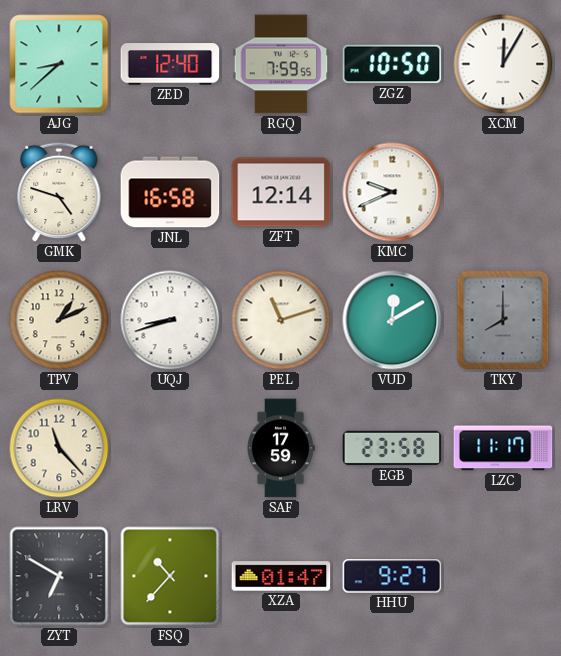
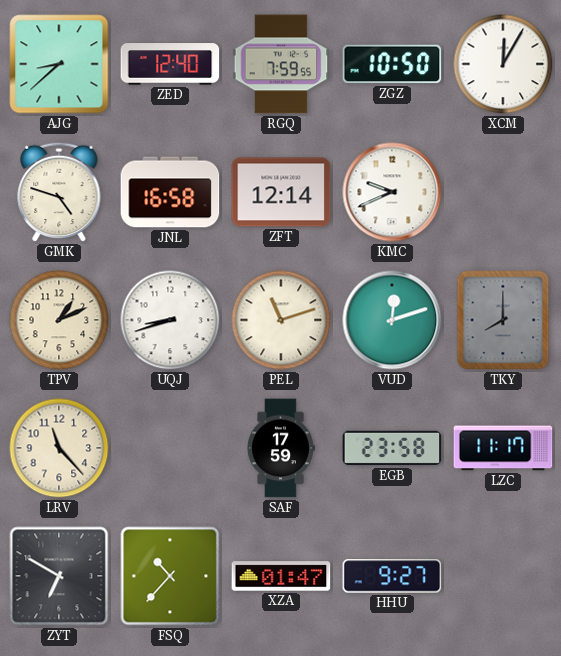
VUD: 12:10 -> 12:12
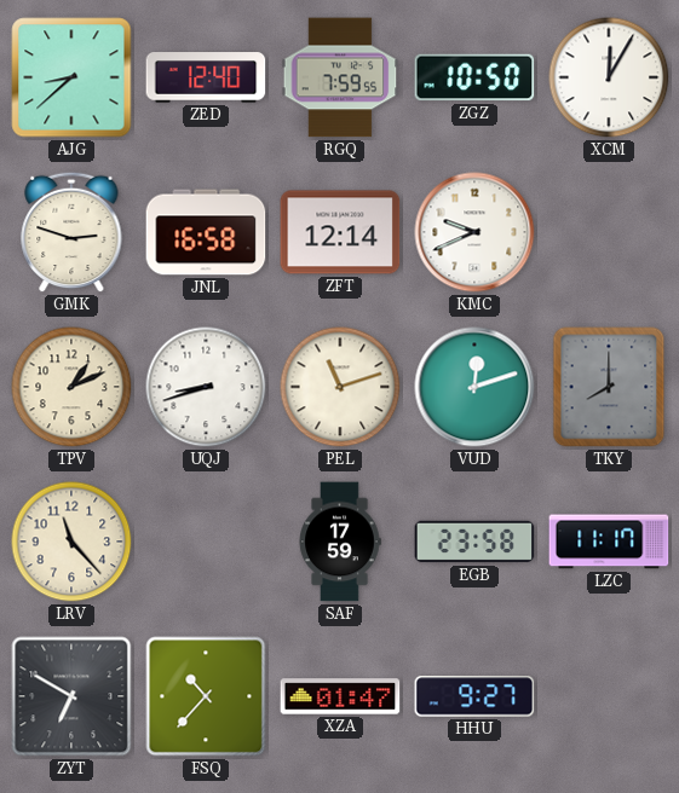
GMK: 4:48 -> 2:48
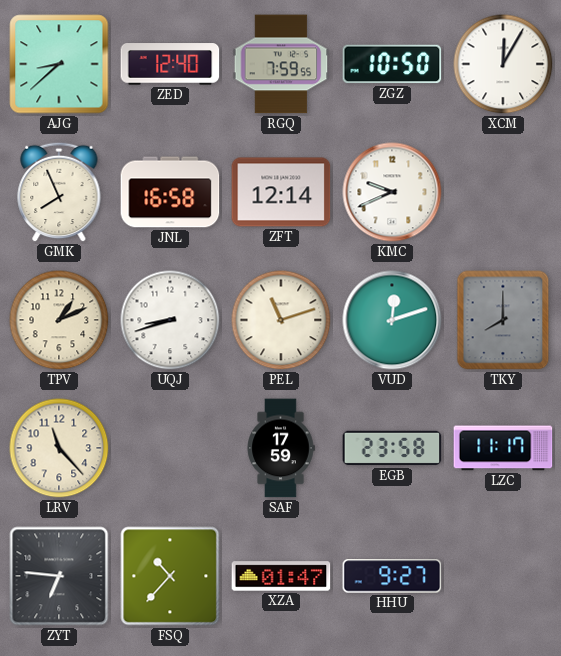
GMK: 2:48 -> 7:56
ZYT: 6:50 -> 6:46
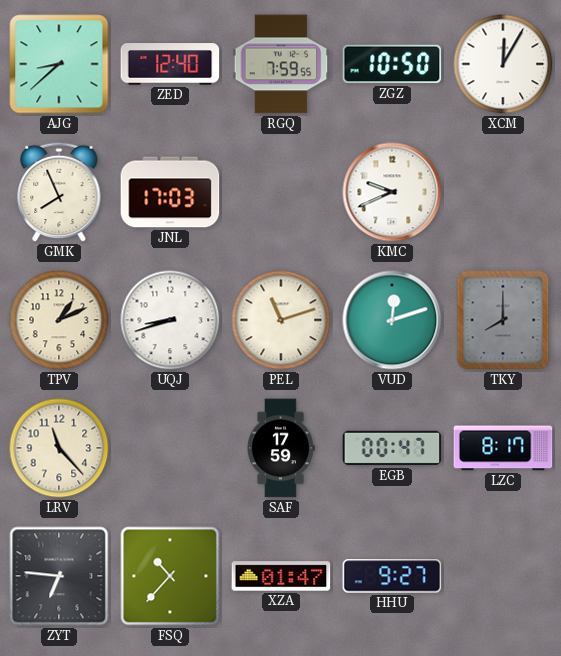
JNL: 16:58 -> 17:03
ZFT: 12:14 -> none
EGB: 23:58 -> 00:47
LZC: 11:17 -> 8:17
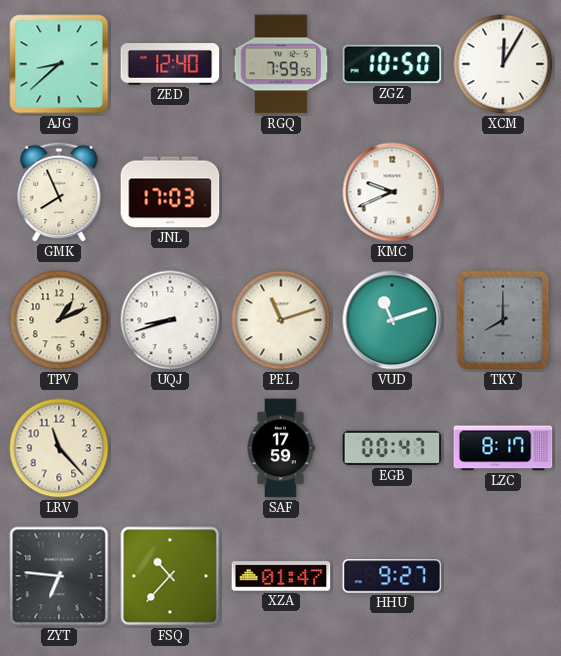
VUD: 12:12 -> 11:12
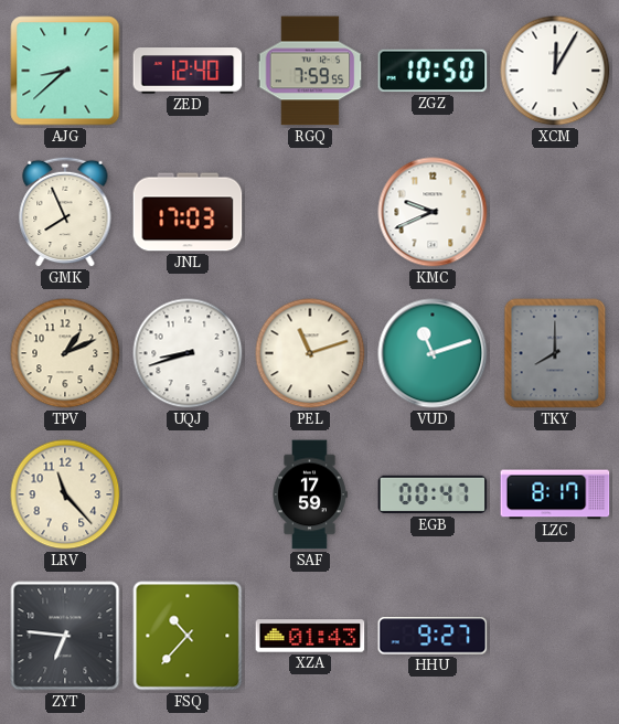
XZA: 01:47 -> 01:43
